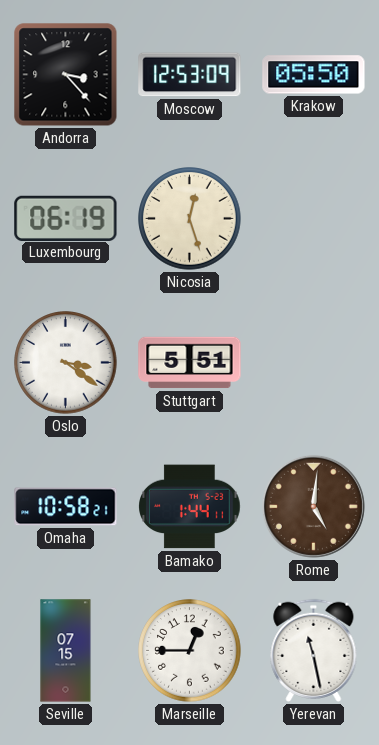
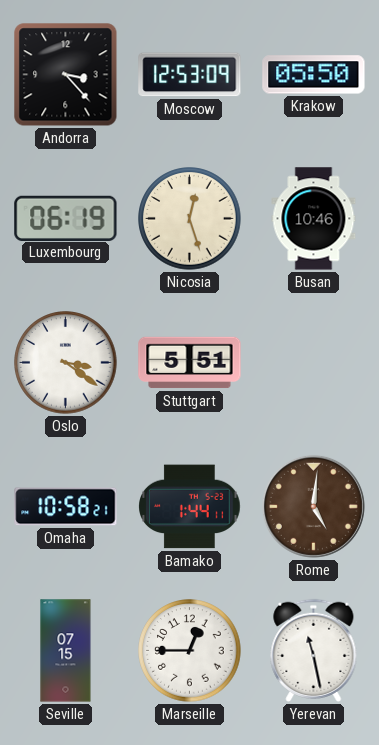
Busan: none -> 10:46
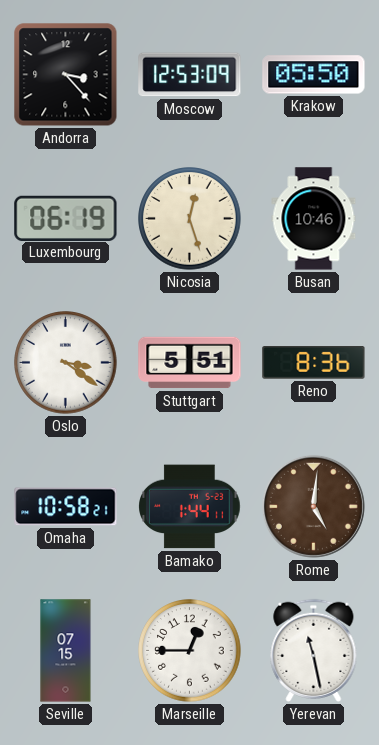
Reno: none -> 8:36
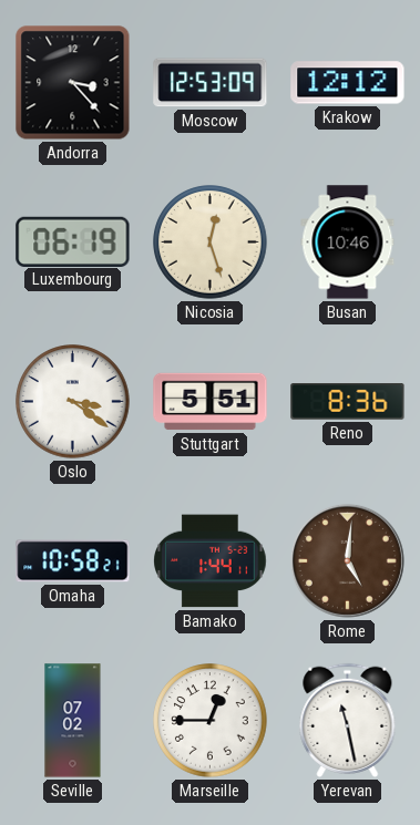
Krakow: 05:50 -> 12:12
Seville: 07:15 -> 07:02
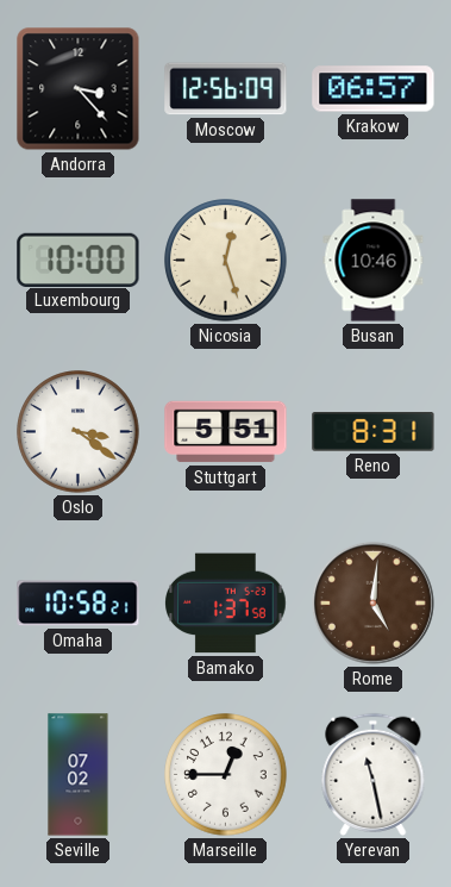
Moscow: 12:53 -> 12:56
Krakow: 12:12 -> 06:57
Luxembourg: 06:19 -> 10:00
Reno: 8:36 -> 8:31
Bamako: 1:44 -> 1:37
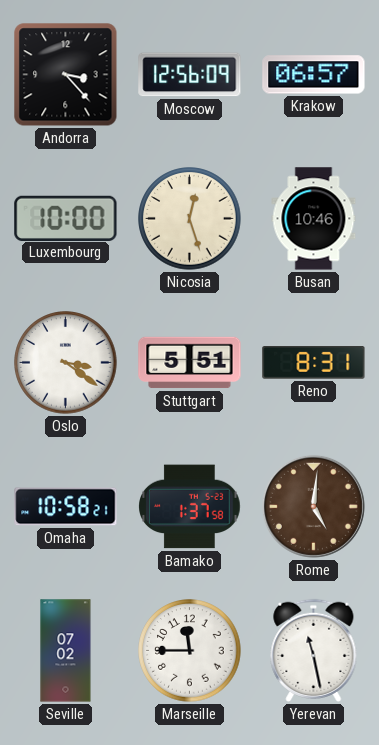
Marseille: 12:45 -> 11:45
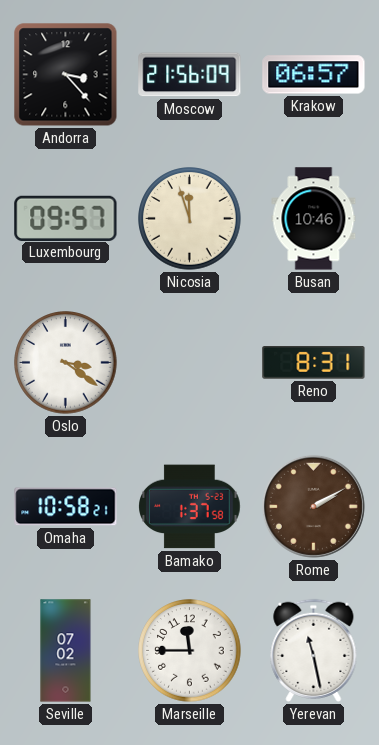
Moscow: 12:56 -> 21:56
Luxembourg: 10:00 -> 09:57
Nicosia: 12:27 -> 11:57
Stuttgart: 5:51 -> none
Rome: 5:01 -> 2:10
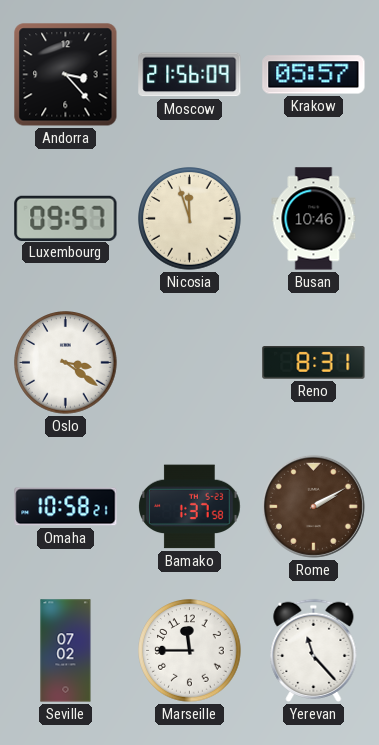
Krakow: 06:57 -> 05:57
Yerevan: 11:28 -> 11:23
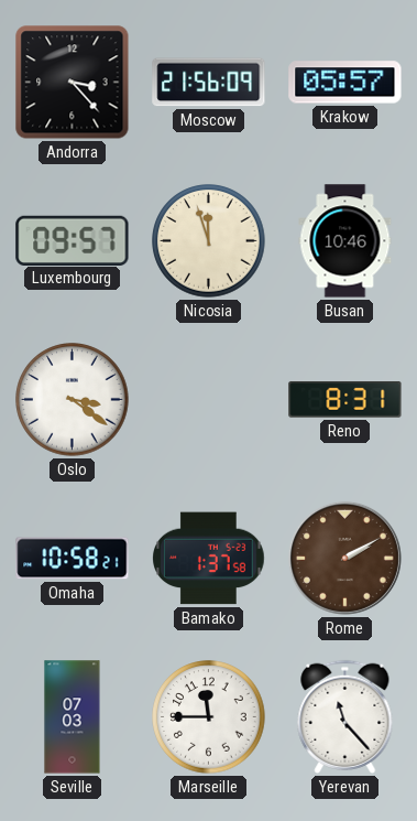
Seville: 07:02 -> 07:03
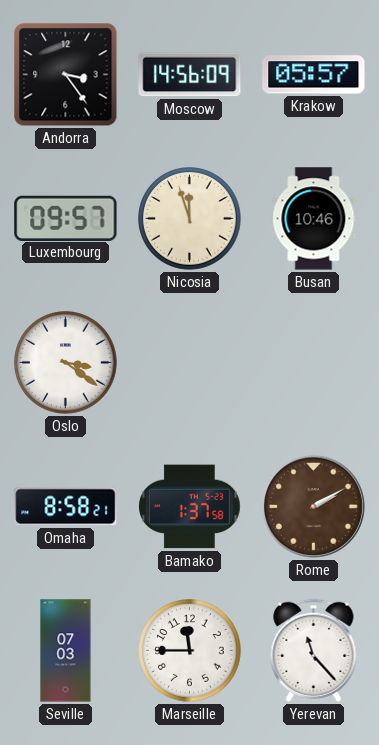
Andorra: 3:23 -> 3:24
Moscow: 21:56 -> 14:56
Reno: 8:31 -> none
Omaha: 10:58 -> 8:58
